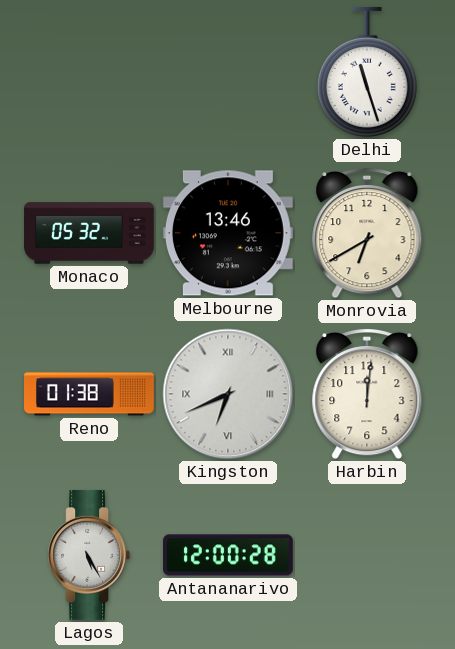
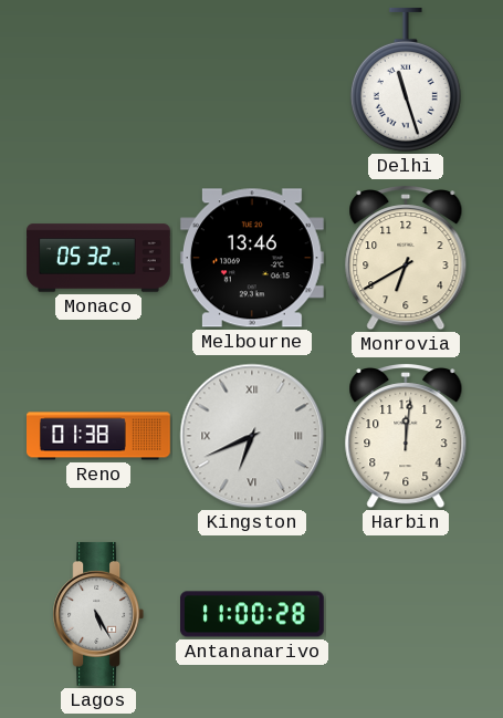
Antananarivo: 12:00 -> 11:00
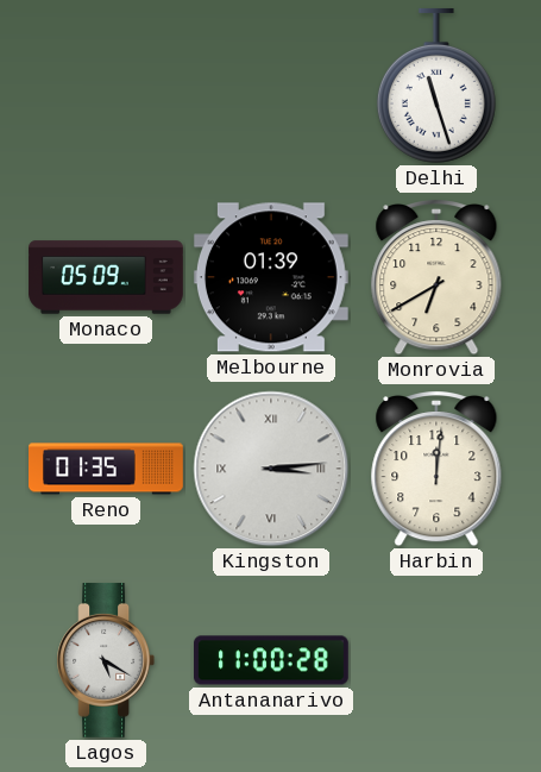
Monaco: 05:32 -> 05:09
Melbourne: 13:46 -> 01:39
Reno: 01:38 -> 01:35
Kingston: 6:41 -> 3:14
Lagos: 5:25 -> 5:20
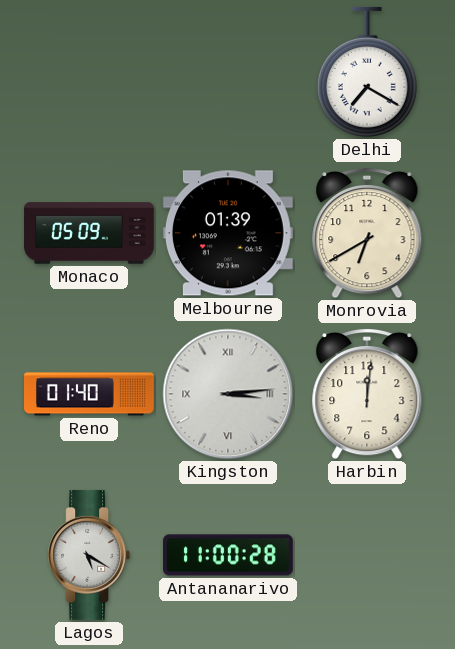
Delhi: 11:27 -> 7:20
Reno: 01:35 -> 01:40
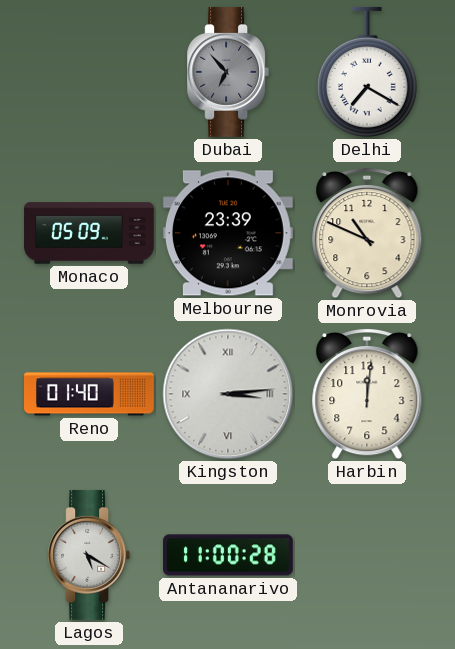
Dubai: none -> 6:53
Melbourne: 01:39 -> 23:39
Monrovia: 6:40 -> 10:49
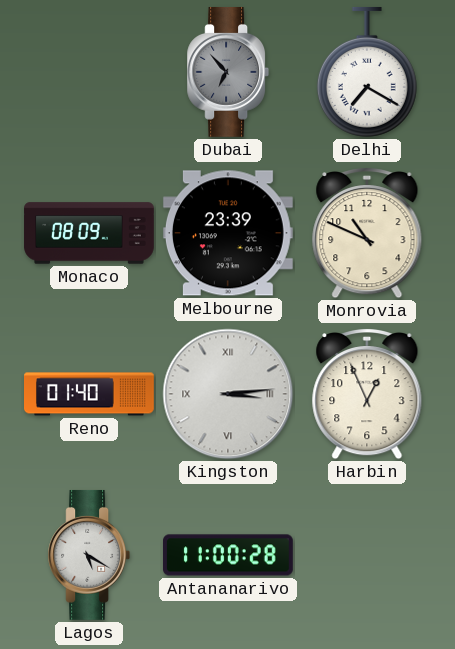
Monaco: 05:09 -> 08:09
Harbin: 12:01 -> 12:56
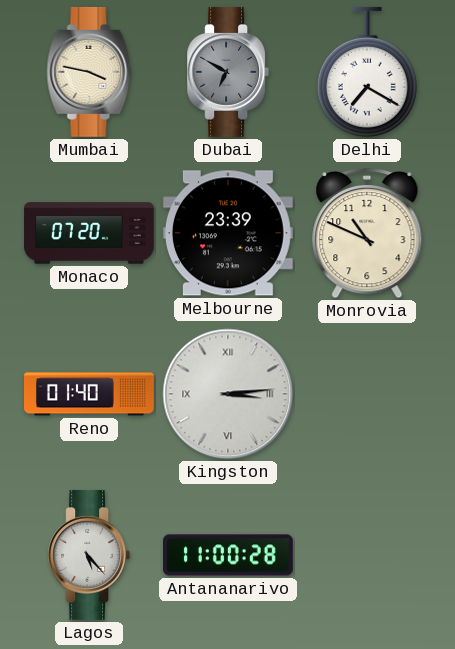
Mumbai: none -> 3:47
Dubai: 6:53 -> 6:50
Monaco: 08:09 -> 07:20
Harbin: 12:56 -> none
Lagos: 5:20 -> 5:23
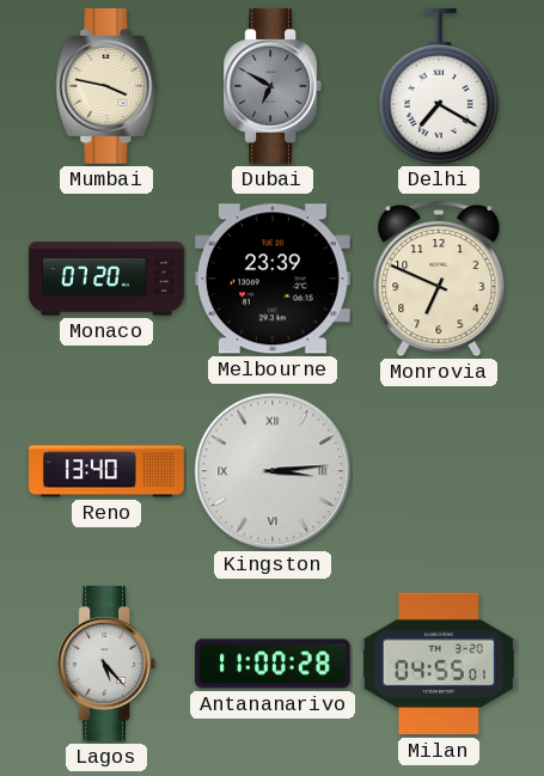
Monrovia: 10:49 -> 6:49
Reno: 01:40 -> 13:40
Milan: none -> 04:55
